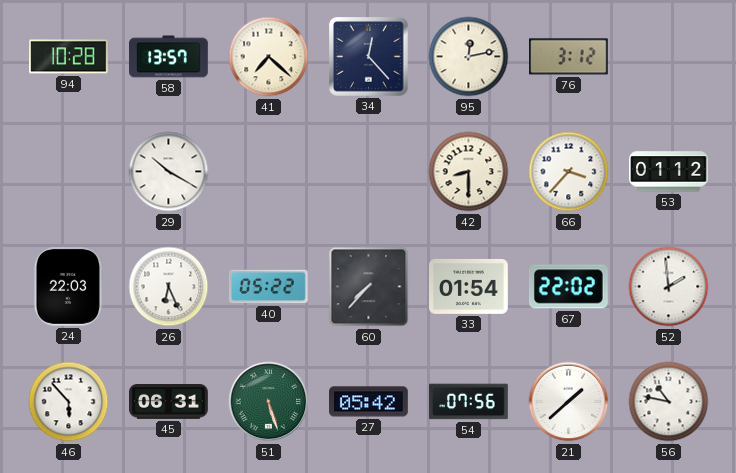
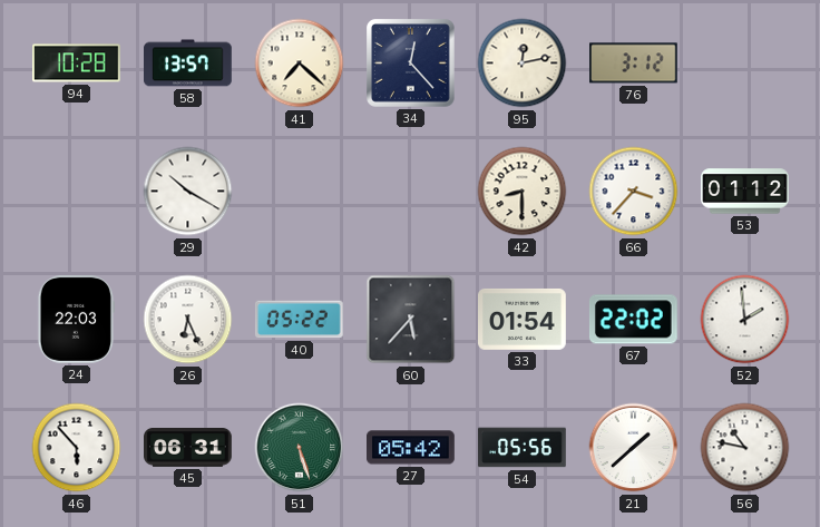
60: 7:37 -> 5:37
54: 07:56 -> 05:56
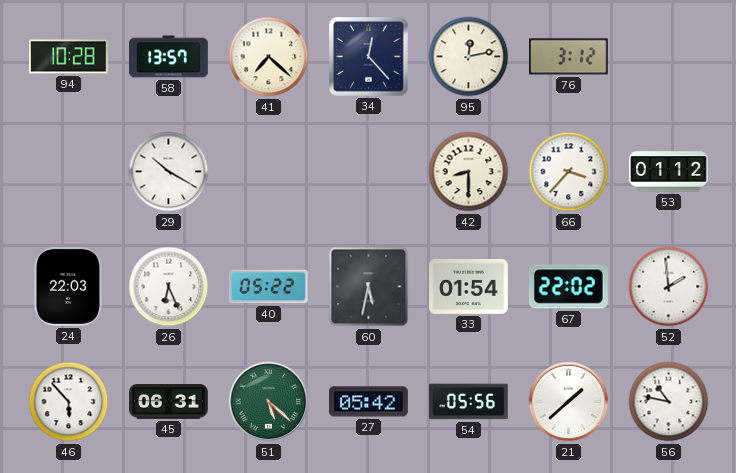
60: 5:37 -> 5:32
51: 5:27 -> 5:22
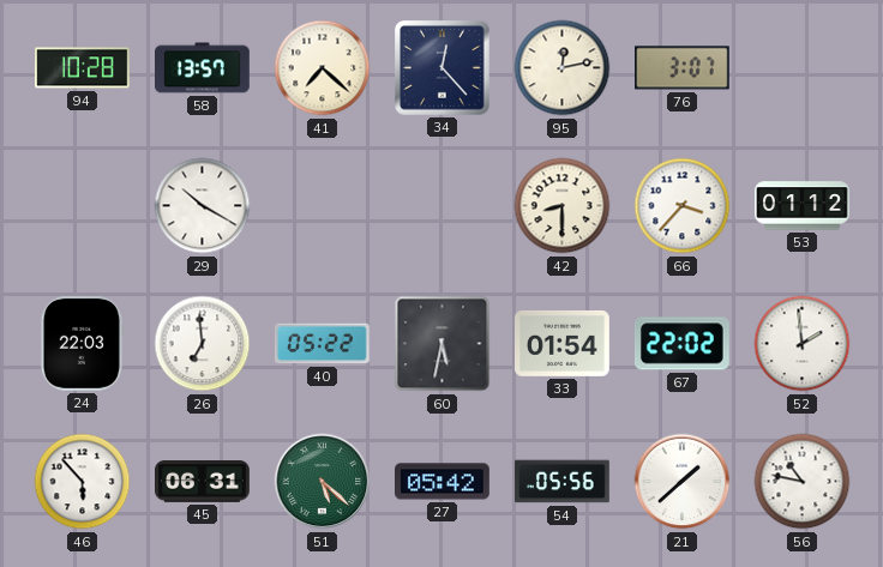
76: 3:12 -> 3:07
26: 6:26 -> 6:59
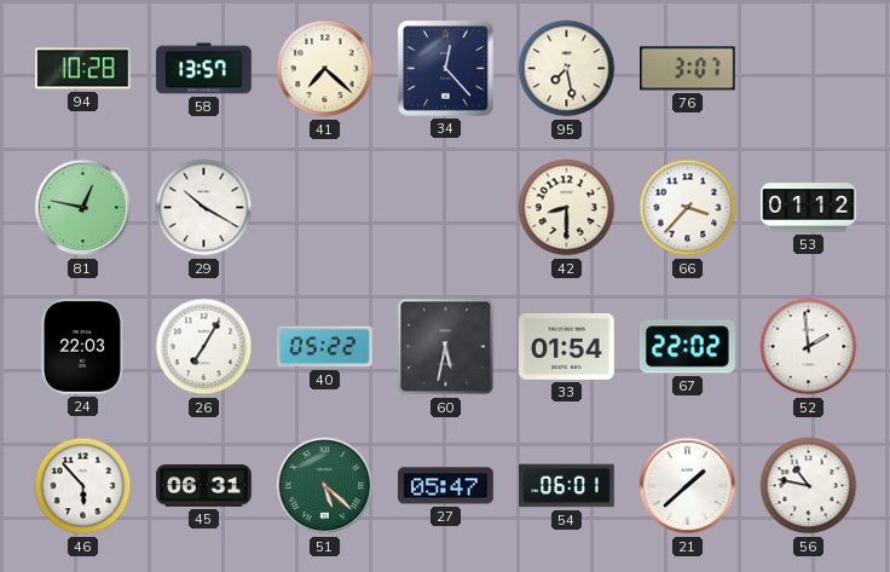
95: 12:13 -> 7:28
81: none -> 12:47
26: 6:59 -> 7:05
27: 05:42 -> 05:47
54: 05:56 -> 06:01
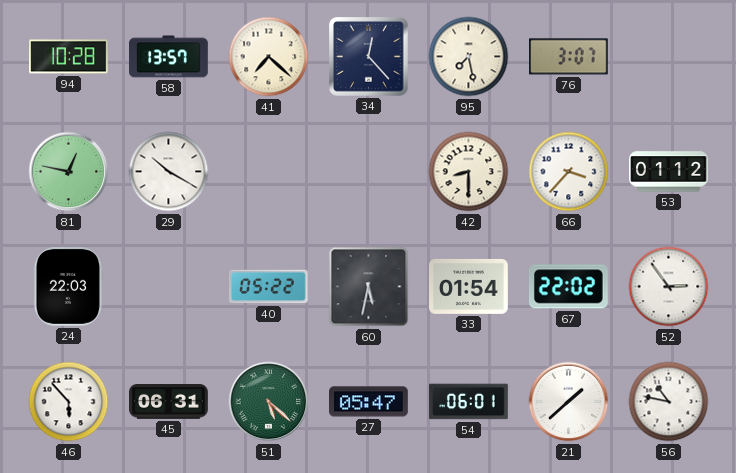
26: 7:05 -> none
52: 1:59 -> 2:54
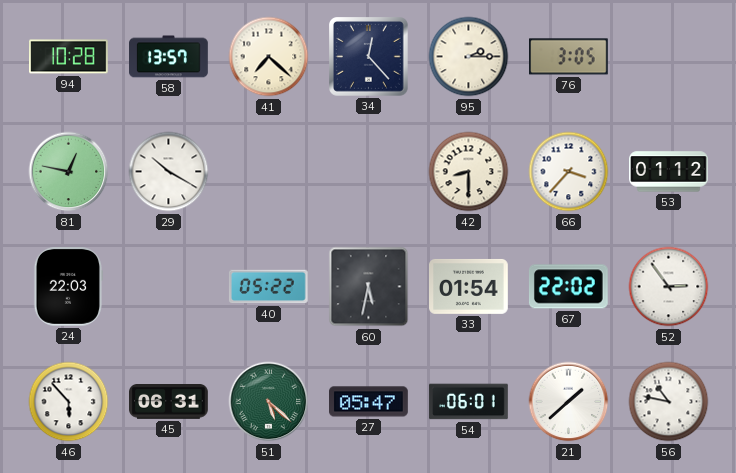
95: 7:28 -> 2:15
76: 3:07 -> 3:05
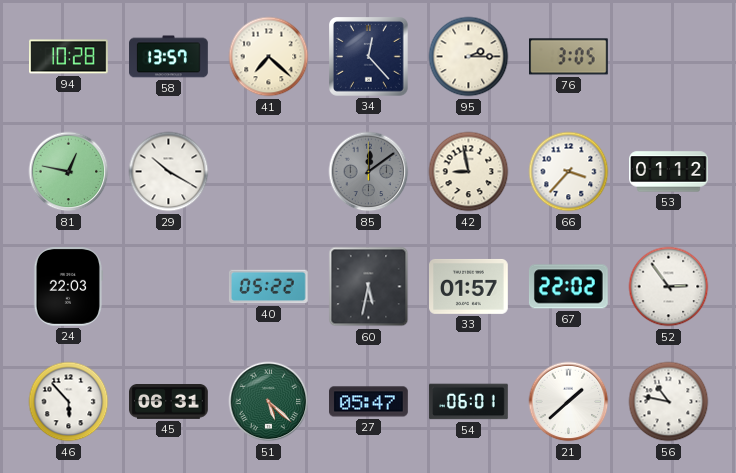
85: none -> 12:09
42: 8:30 -> 8:58
33: 01:54 -> 01:57
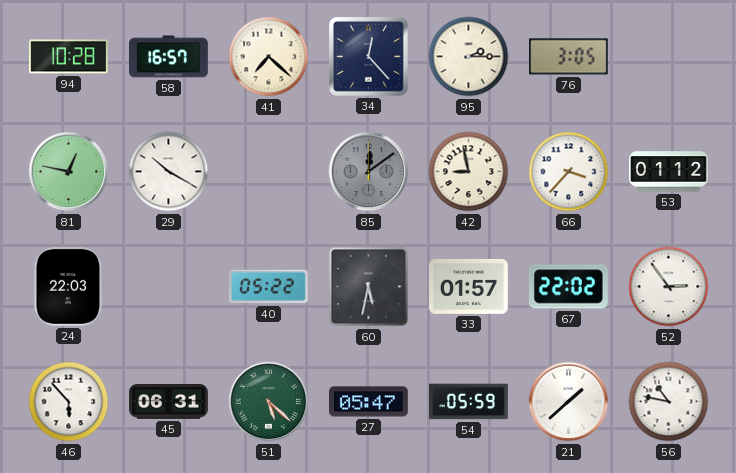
58: 13:57 -> 16:57
54: 06:01 -> 05:59
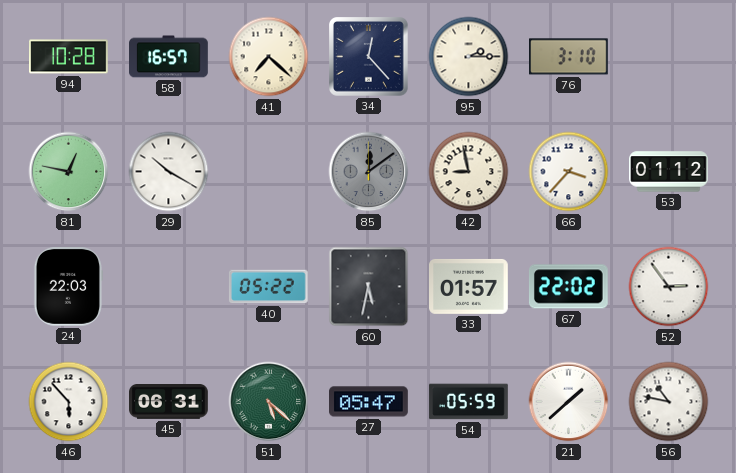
76: 3:05 -> 3:10
